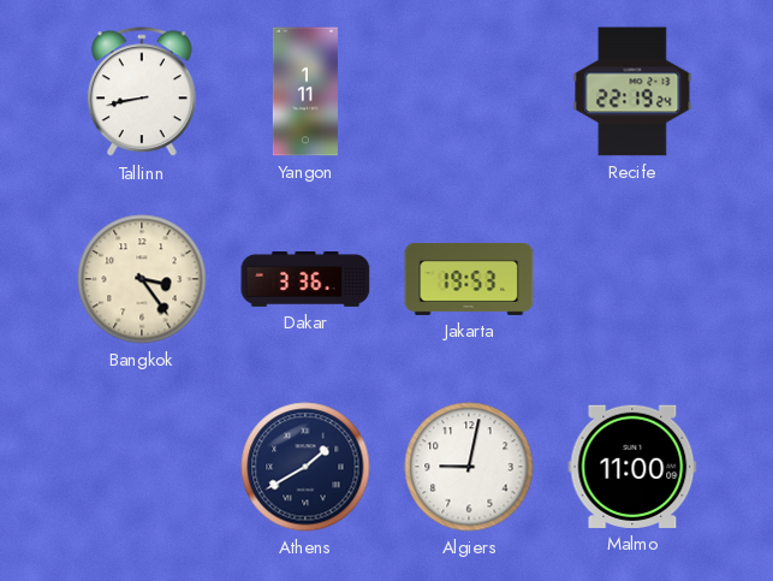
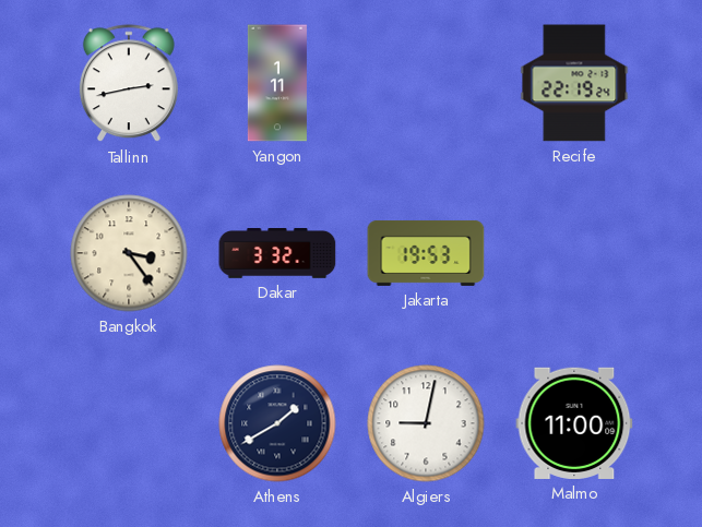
Tallinn: 8:43 -> 2:43
Dakar: 3:36 -> 3:32
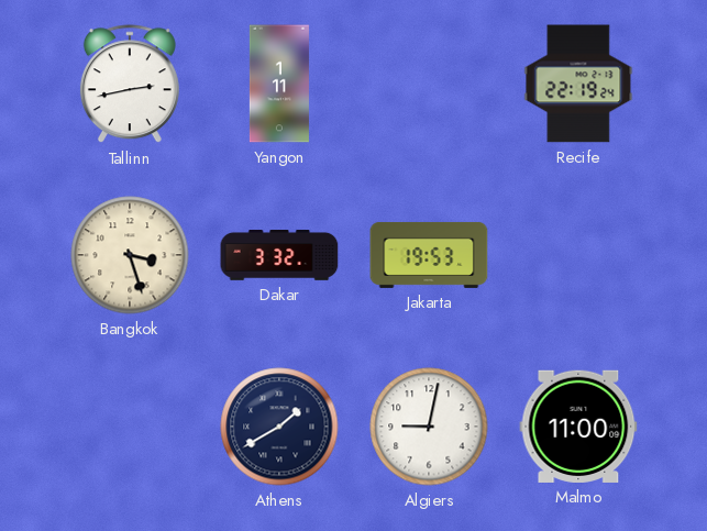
Bangkok: 3:24 -> 3:27
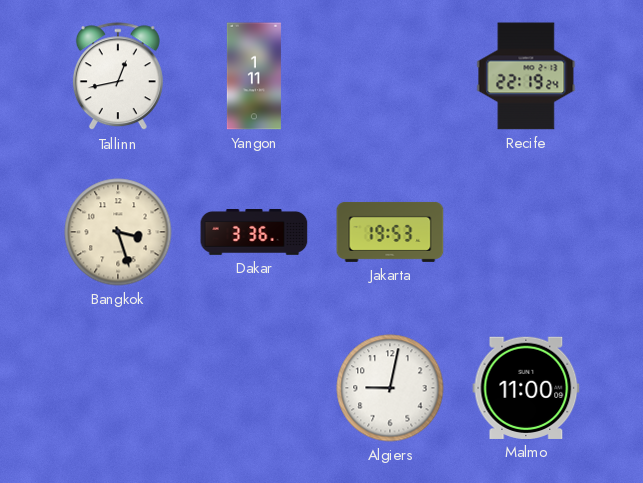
Tallinn: 2:43 -> 12:43
Dakar: 3:32 -> 3:36
Athens: 1:40 -> none
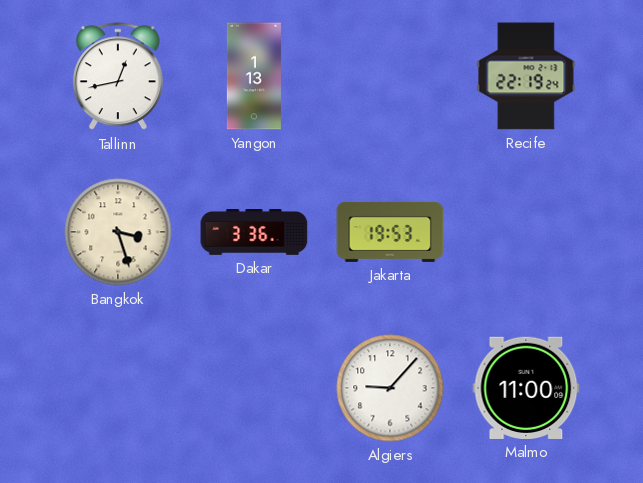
Yangon: 1:11 -> 1:13
Algiers: 9:02 -> 9:07
